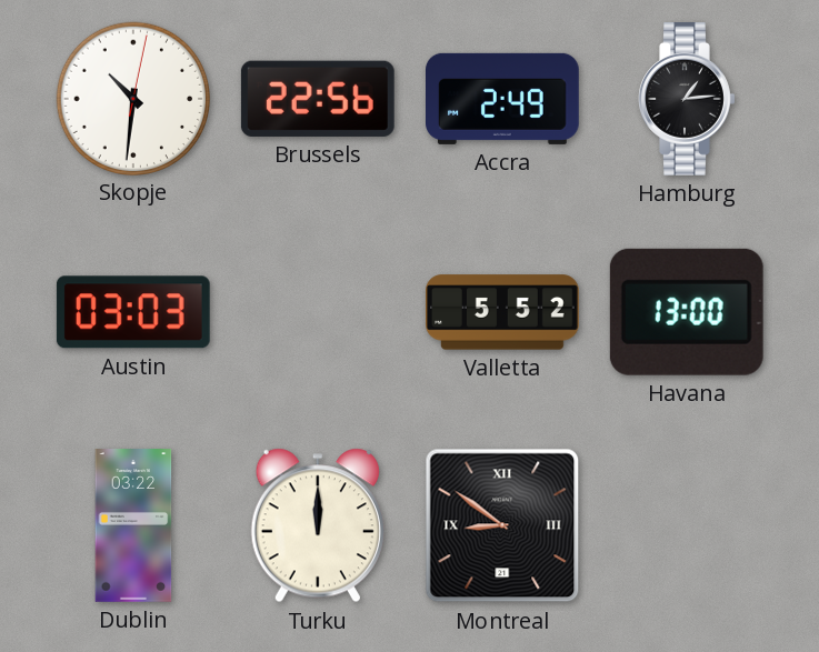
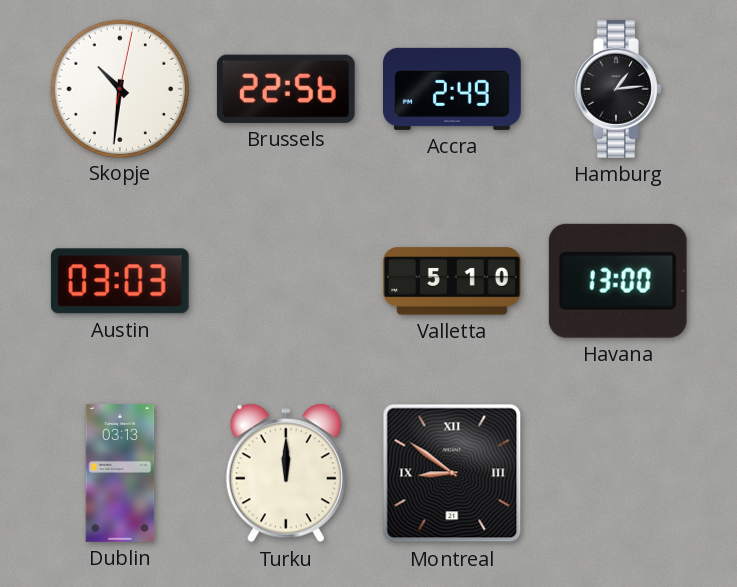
Valletta: 5:52 -> 5:10
Dublin: 03:22 -> 03:13
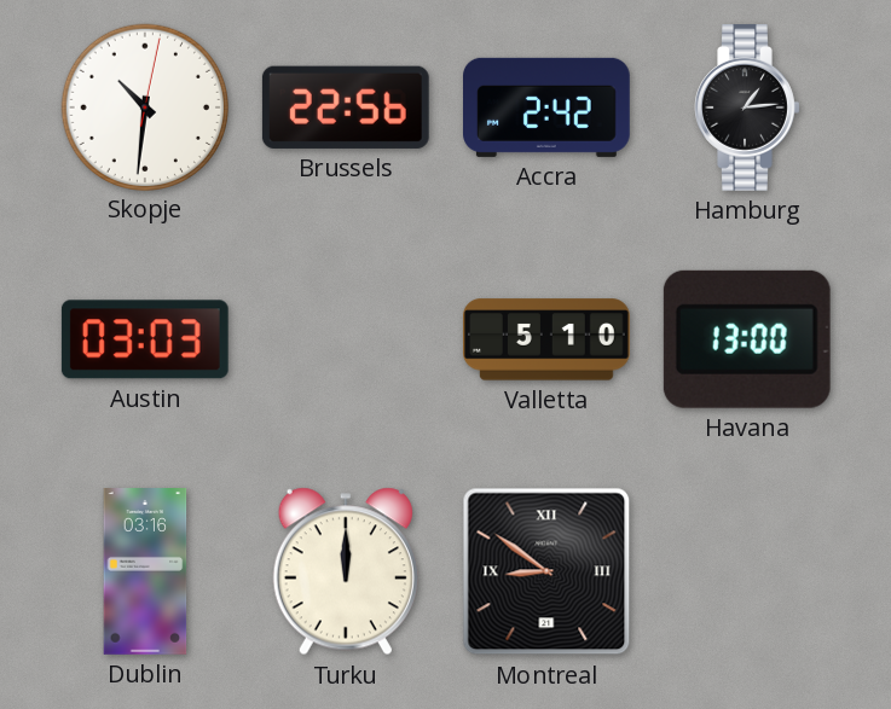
Accra: 2:49 -> 2:42
Dublin: 03:13 -> 03:16
